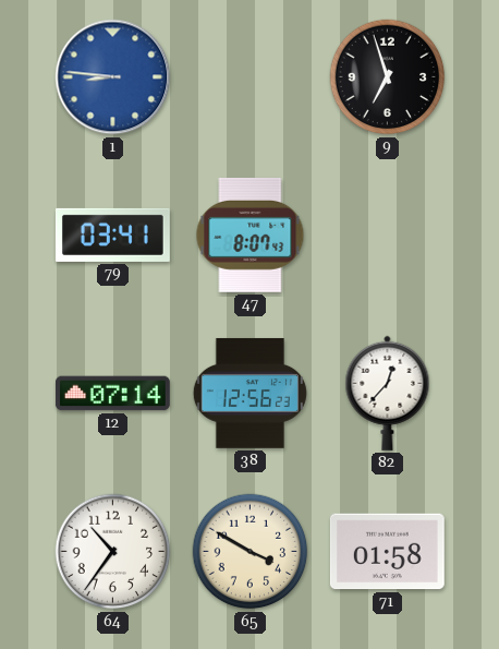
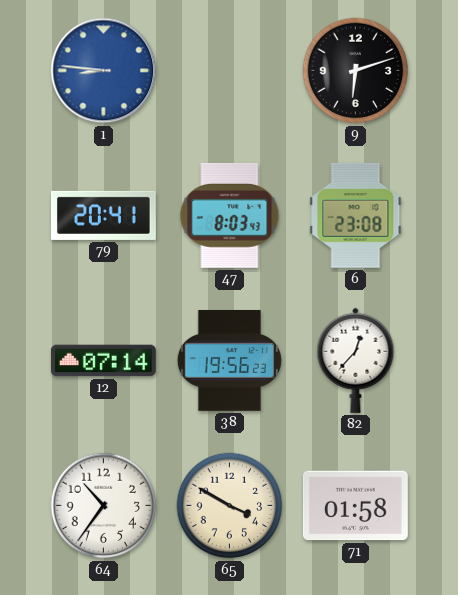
9: 6:57 -> 6:12
79: 03:41 -> 20:41
47: 8:07 -> 8:03
6: none -> 23:08
38: 12:56 -> 19:56
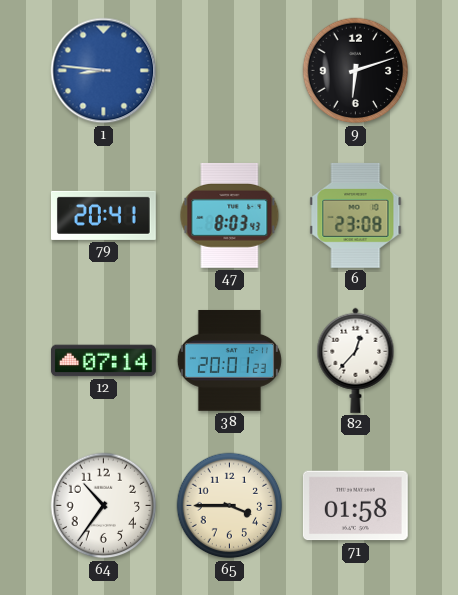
38: 19:56 -> 20:01
65: 3:50 -> 3:45
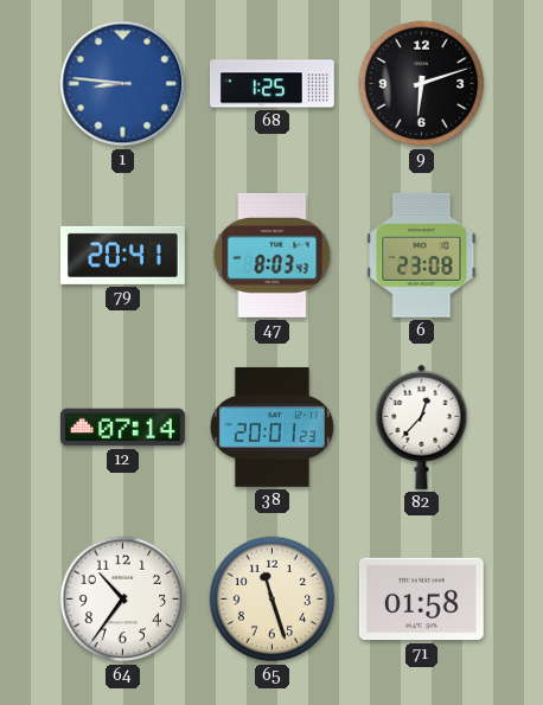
68: none -> 1:25
65: 3:45 -> 11:27
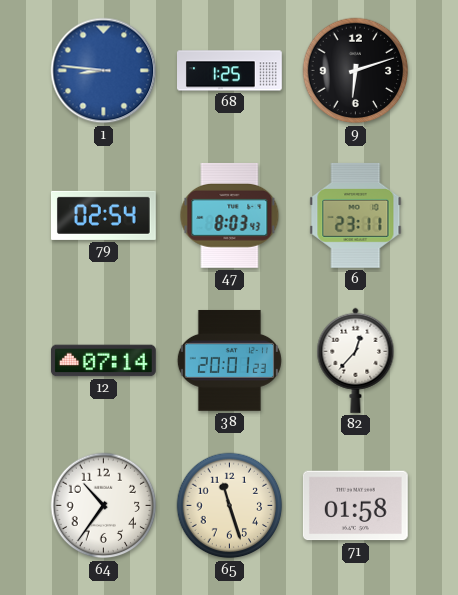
79: 20:41 -> 02:54
6: 23:08 -> 23:11
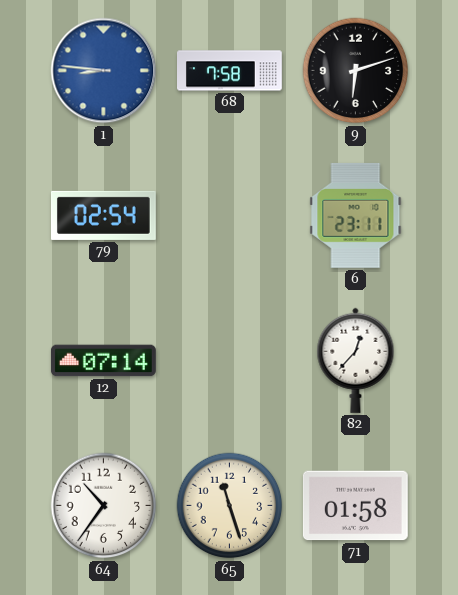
68: 1:25 -> 7:58
47: 8:03 -> none
38: 20:01 -> none
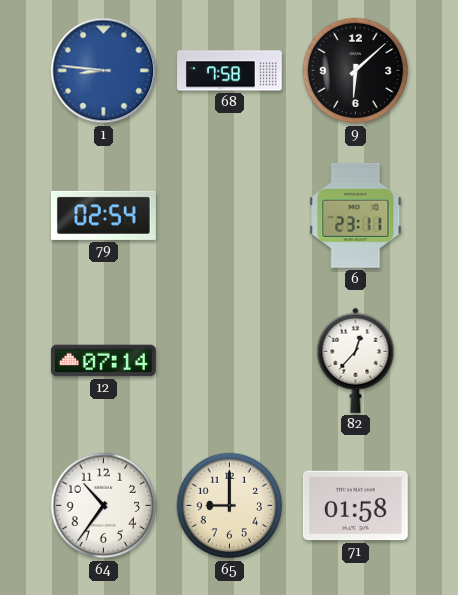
9: 6:12 -> 6:08
65: 11:27 -> 9:00
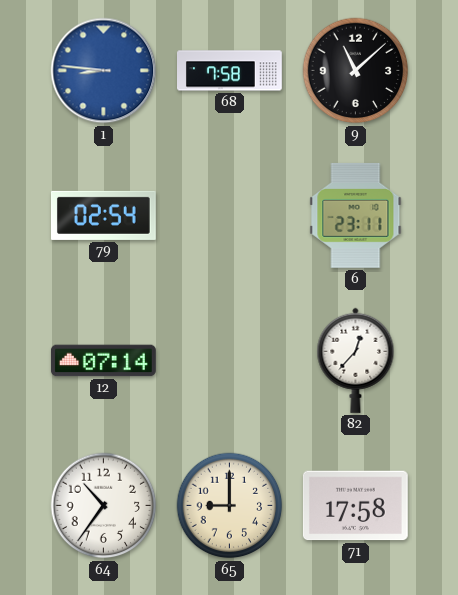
9: 6:08 -> 11:08
71: 01:58 -> 17:58
